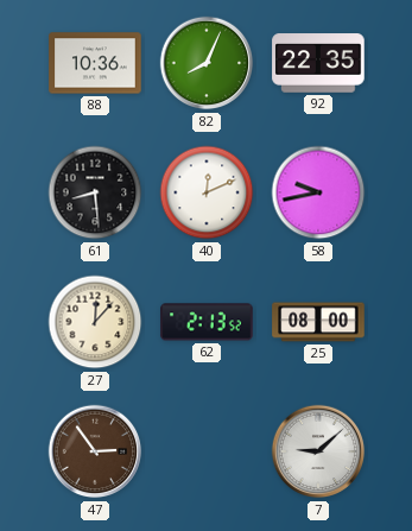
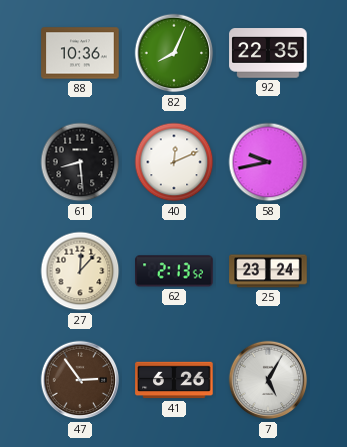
25: 08:00 -> 23:24
41: none -> 6:26
7: 9:08 -> 5:05
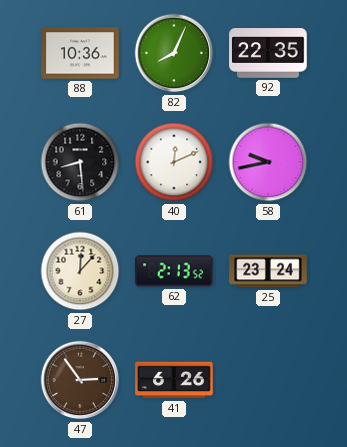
7: 5:05 -> none
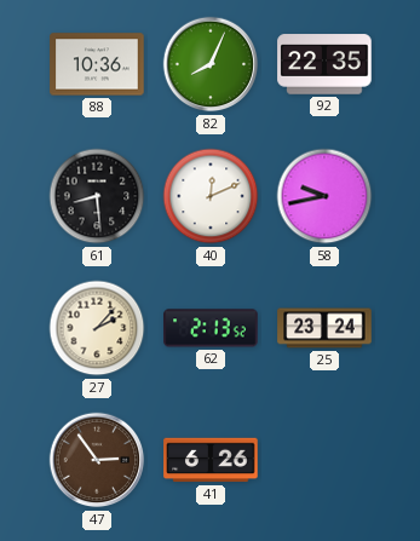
27: 12:07 -> 2:07
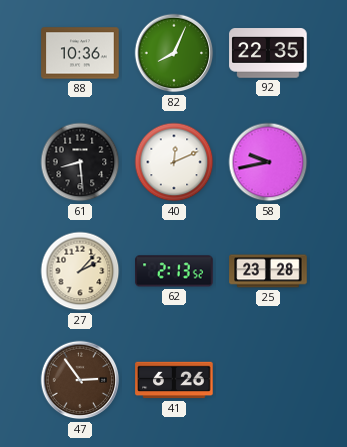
25: 23:24 -> 23:28
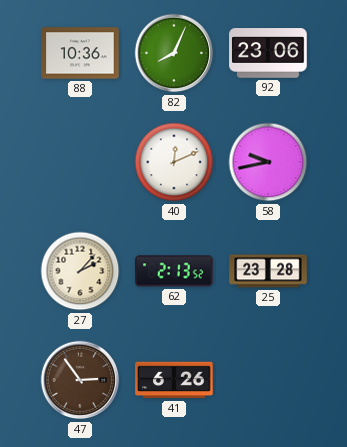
92: 22:35 -> 23:06
61: 8:29 -> none
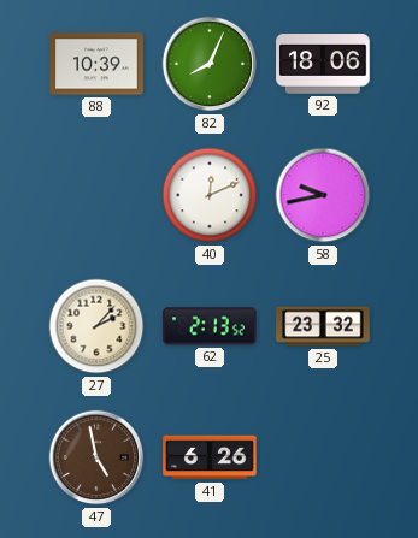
88: 10:36 -> 10:39
92: 23:06 -> 18:06
25: 23:28 -> 23:32
47: 2:54 -> 4:58
